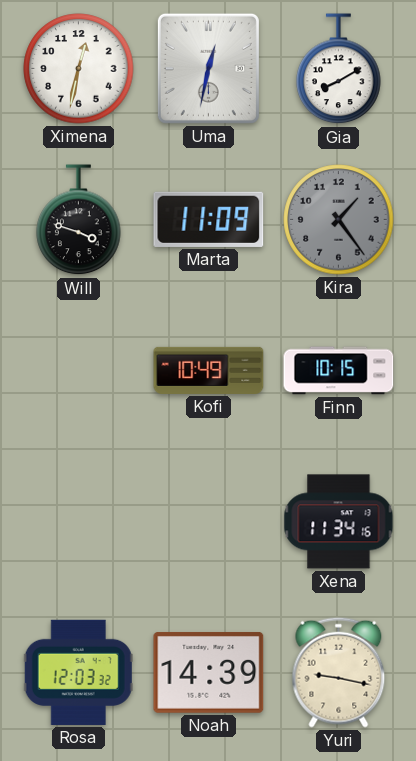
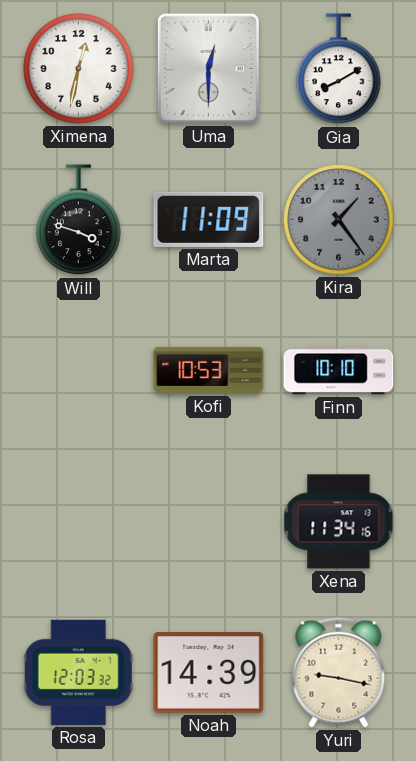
Uma: 12:32 -> 12:30
Kofi: 10:49 -> 10:53
Finn: 10:15 -> 10:10
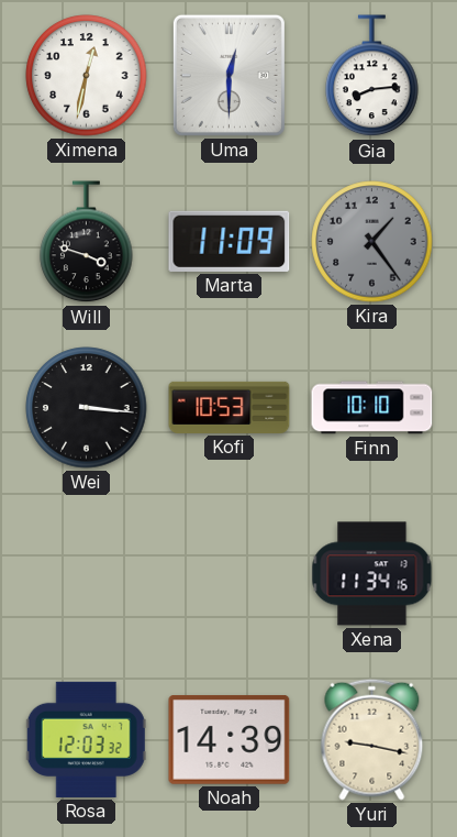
Gia: 8:10 -> 8:14
Wei: none -> 3:16
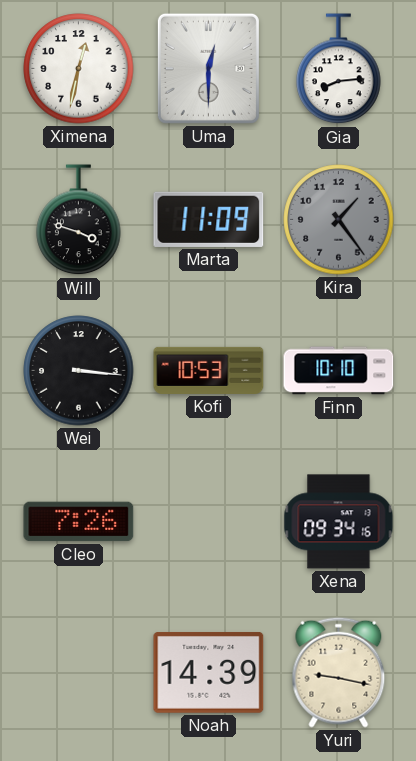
Cleo: none -> 7:26
Xena: 11:34 -> 09:34
Rosa: 12:03 -> none
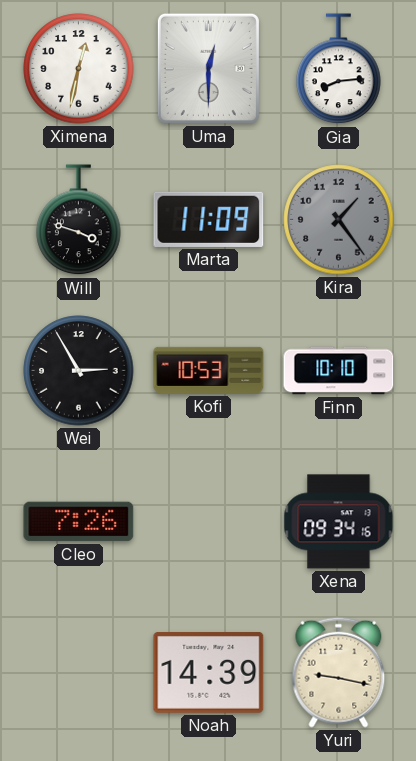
Wei: 3:16 -> 2:55
